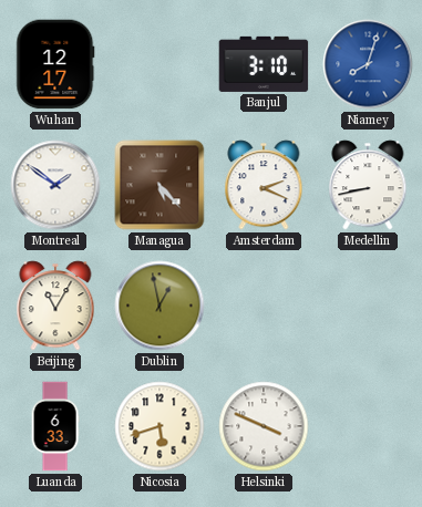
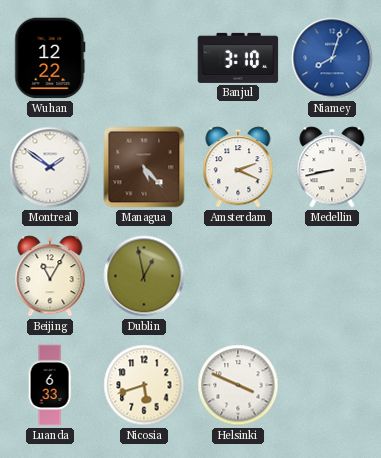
Wuhan: 12:17 -> 12:22
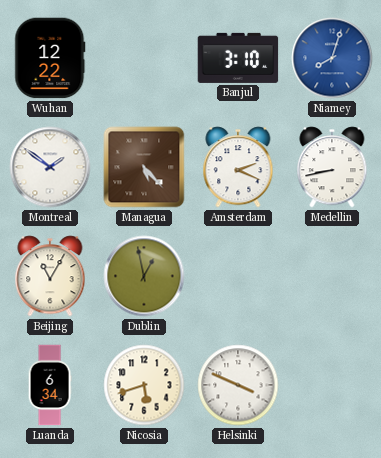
Luanda: 6:33 -> 6:34
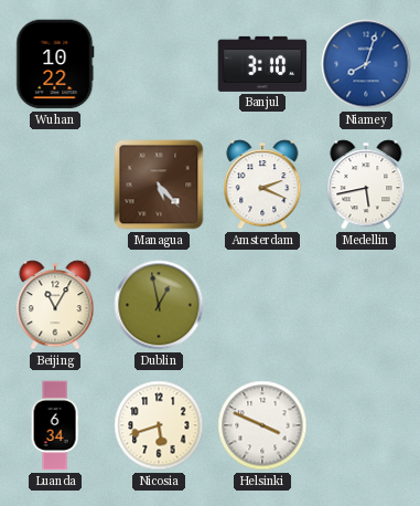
Wuhan: 12:22 -> 10:22
Montreal: 1:51 -> none
Medellin: 8:43 -> 5:43
